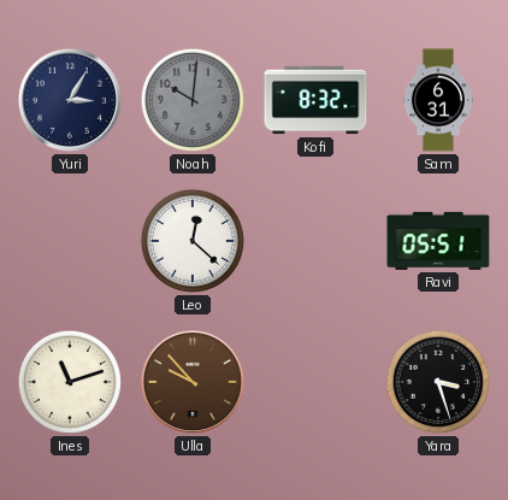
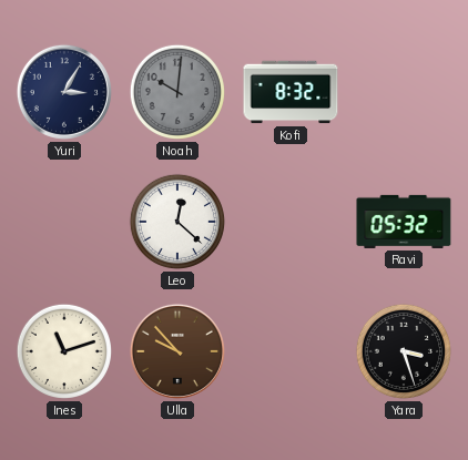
Sam: 6:31 -> none
Ravi: 05:51 -> 05:32
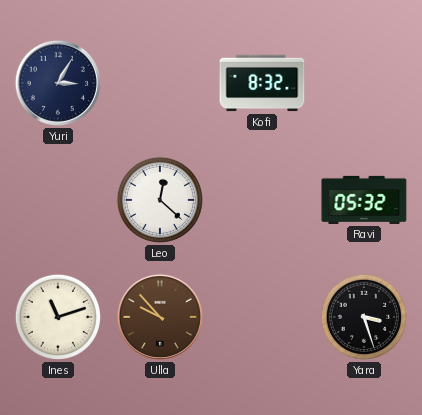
Noah: 10:01 -> none
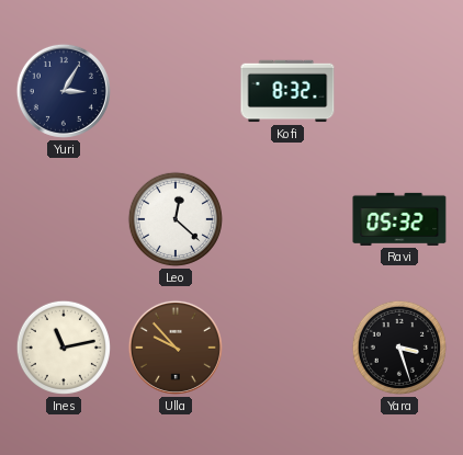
Ines: 11:12 -> 11:13
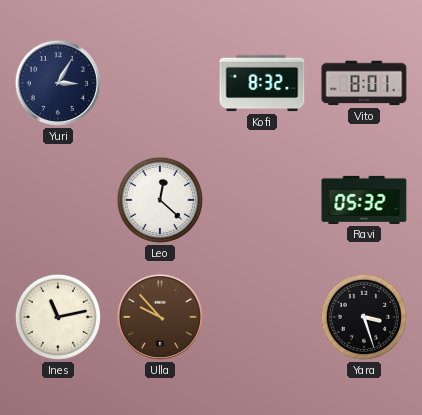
Vito: none -> 8:01
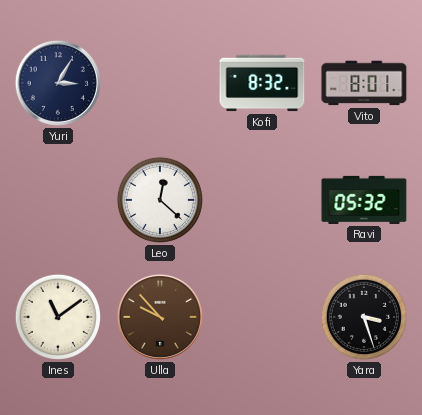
Ines: 11:13 -> 11:09
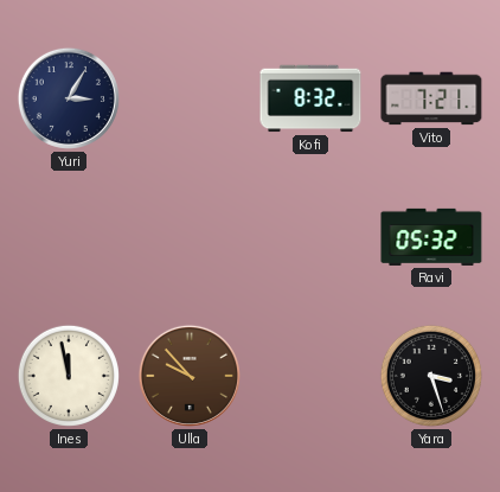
Vito: 8:01 -> 7:21
Leo: 12:22 -> none
Ines: 11:09 -> 11:58
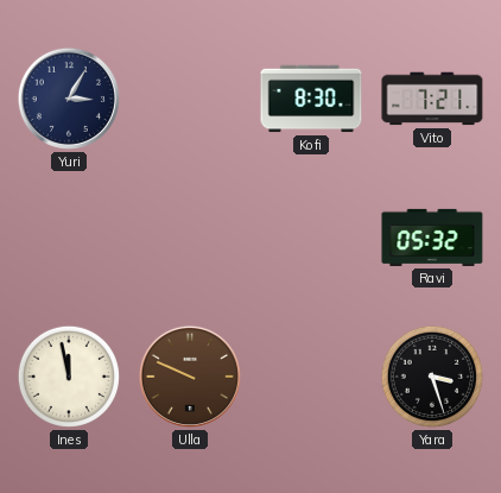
Kofi: 8:32 -> 8:30
Ulla: 9:53 -> 9:49
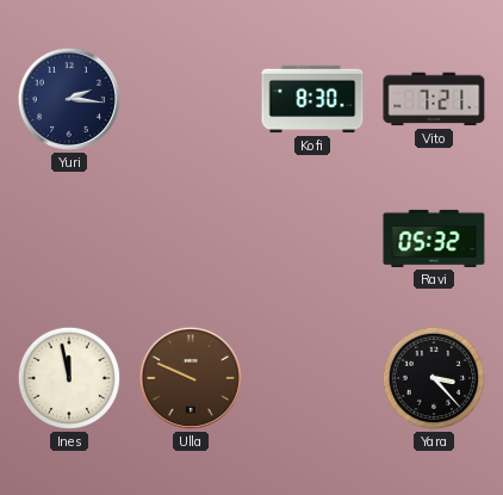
Yuri: 3:05 -> 2:16
Yara: 3:27 -> 3:23
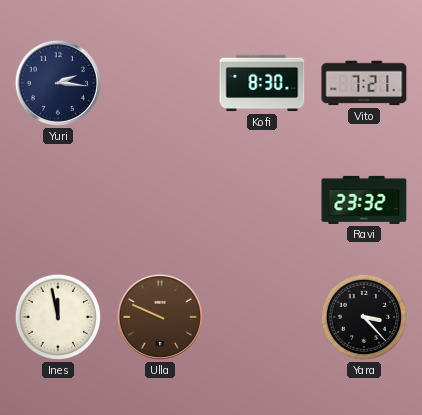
Ravi: 05:32 -> 23:32
